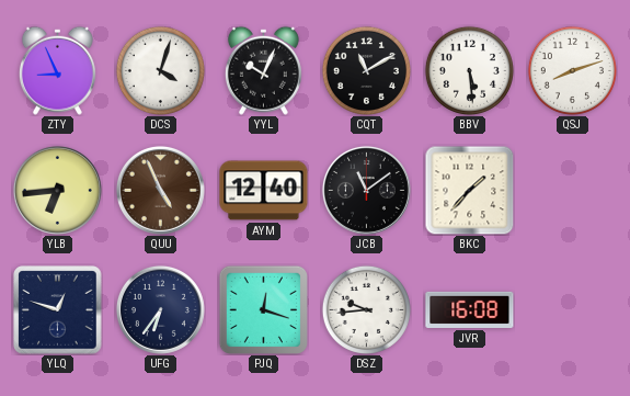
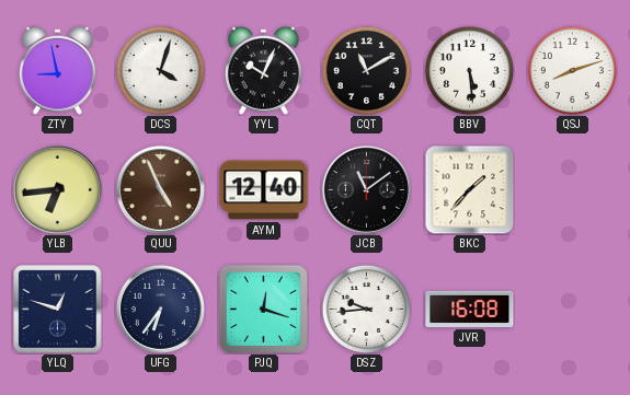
ZTY: 8:56 -> 8:58
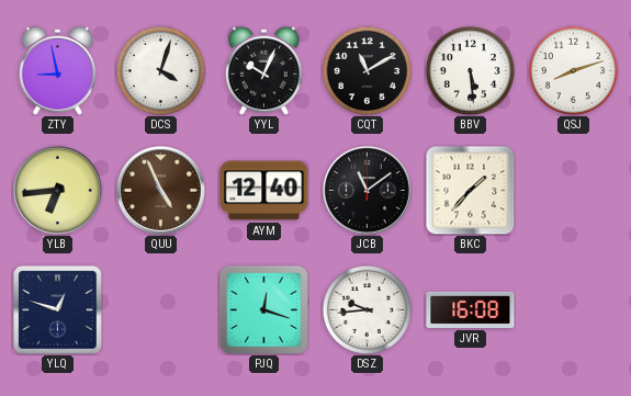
UFG: 6:36 -> none
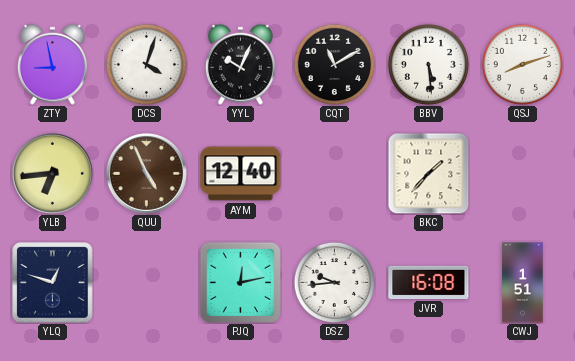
JCB: 11:09 -> none
PJQ: 12:18 -> 12:13
CWJ: none -> 1:51
